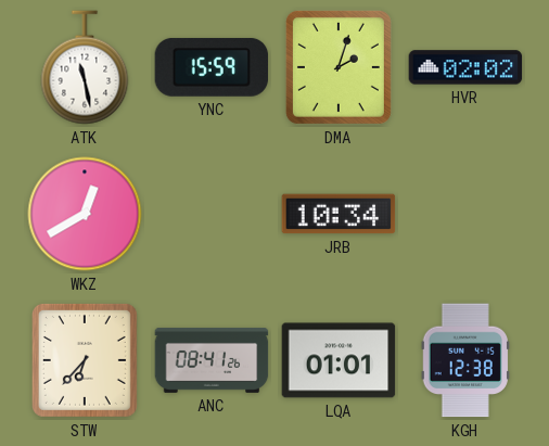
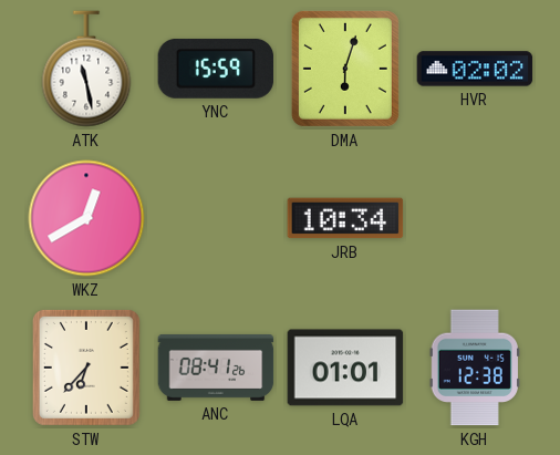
DMA: 2:03 -> 6:03
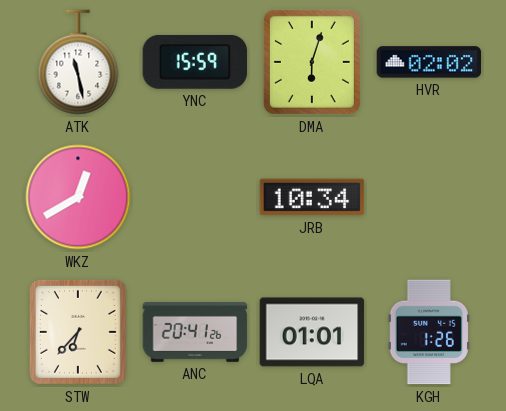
ANC: 08:41 -> 20:41
KGH: 12:38 -> 1:26
